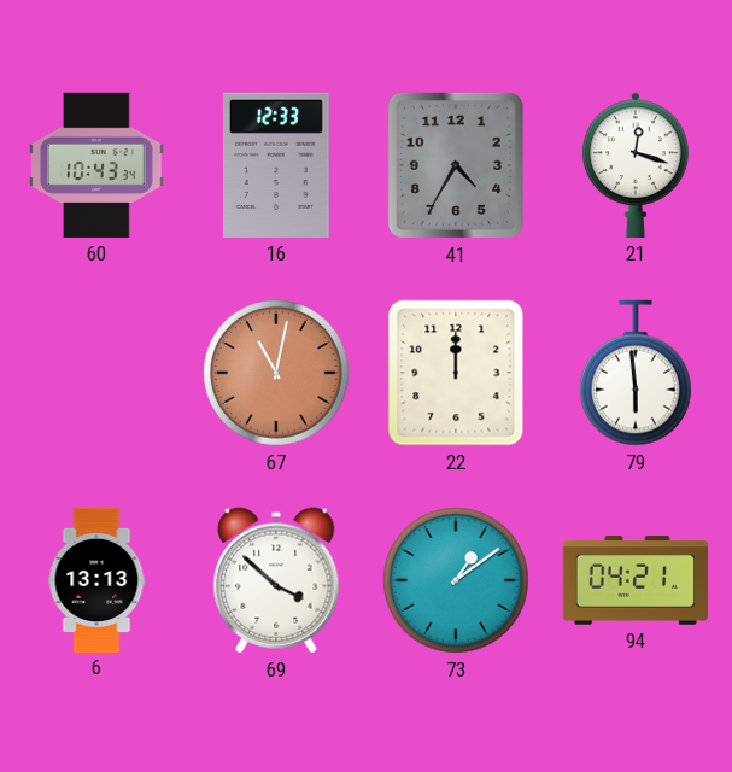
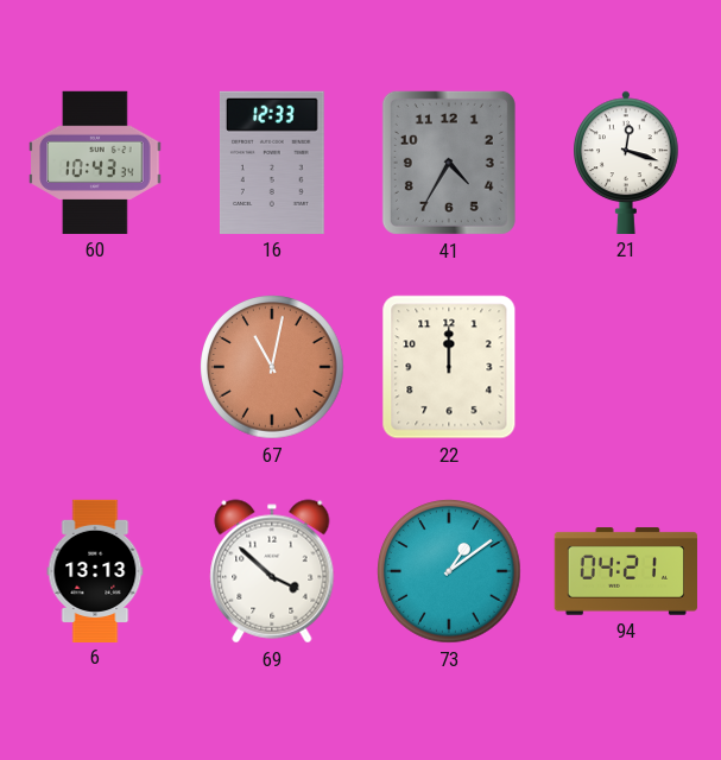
79: 5:59 -> none
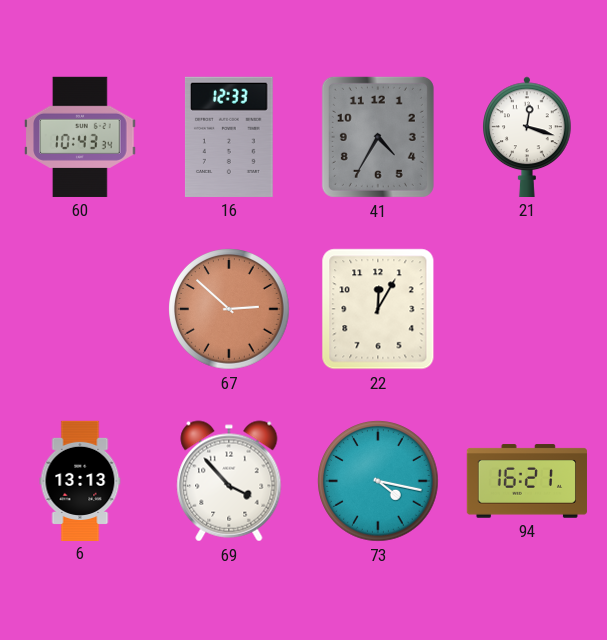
67: 11:02 -> 2:52
22: 12:00 -> 12:05
69: 3:52 -> 3:53
73: 1:09 -> 4:17
94: 04:21 -> 16:21
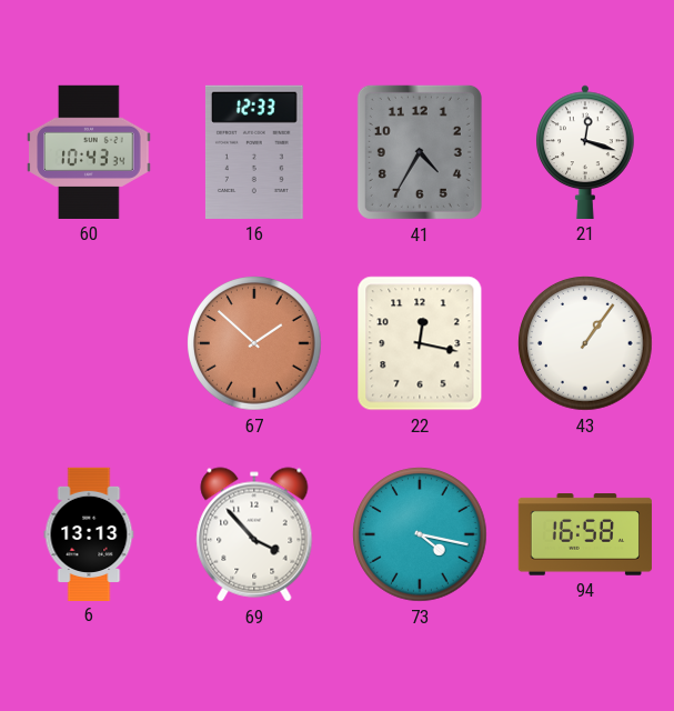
67: 2:52 -> 1:52
22: 12:05 -> 12:17
43: none -> 1:06
94: 16:21 -> 16:58
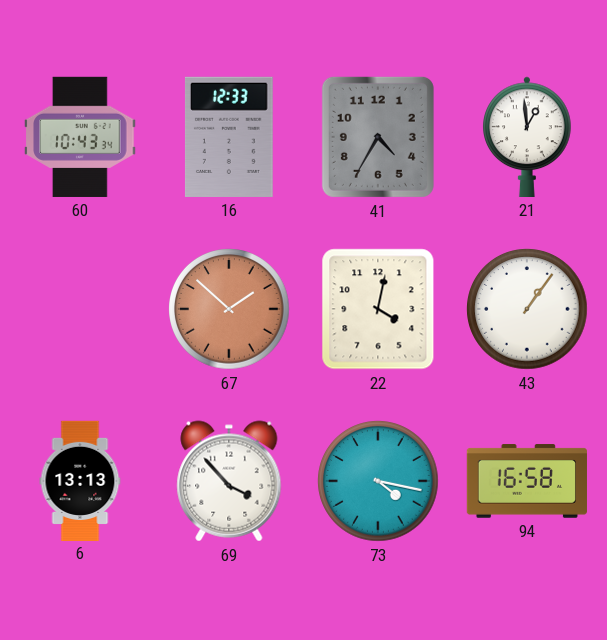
21: 12:18 -> 12:59
22: 12:17 -> 4:02
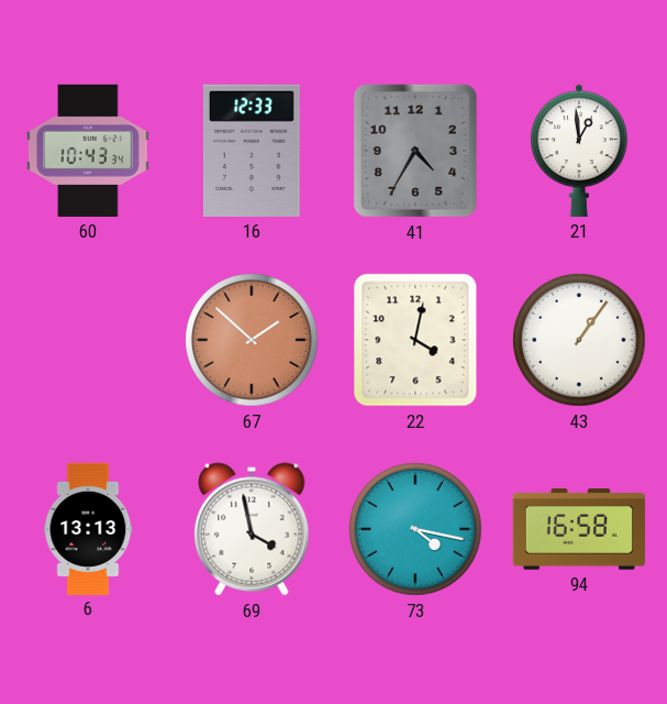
69: 3:53 -> 3:58
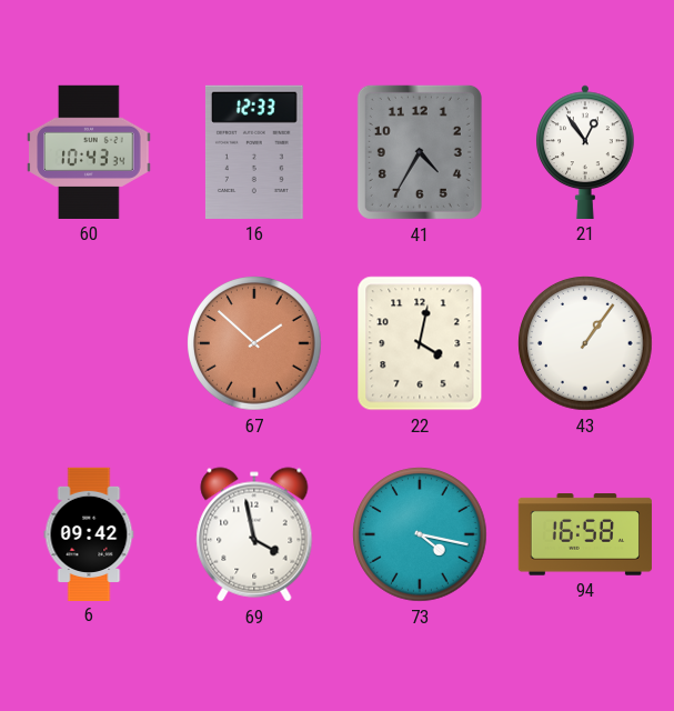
21: 12:59 -> 12:54
6: 13:13 -> 09:42
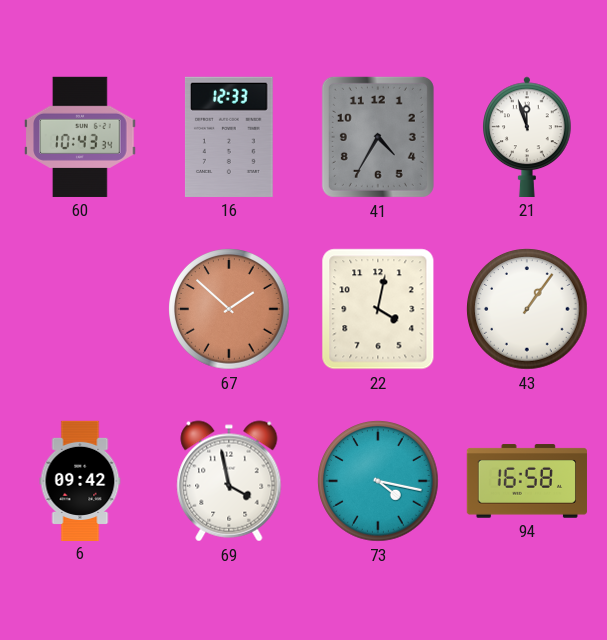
21: 12:54 -> 11:57
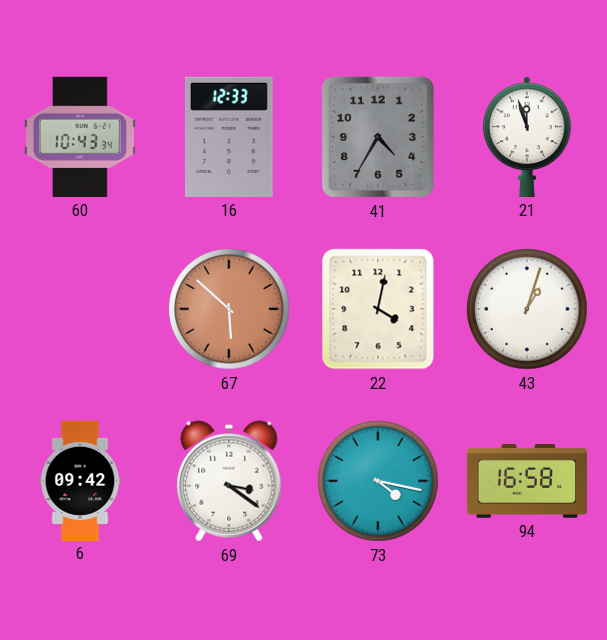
67: 1:52 -> 5:52
43: 1:06 -> 1:03
69: 3:58 -> 3:21
